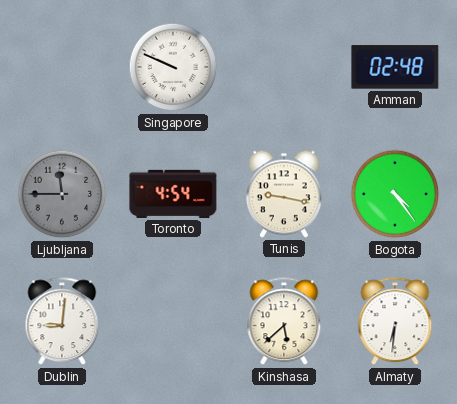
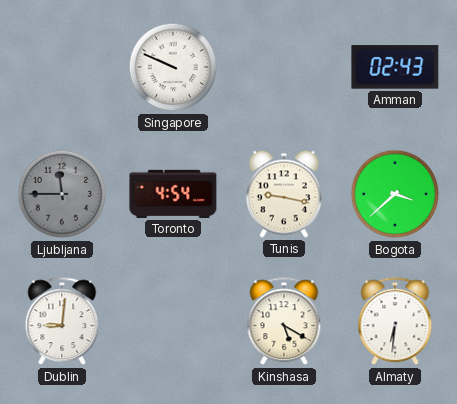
Amman: 02:48 -> 02:43
Bogota: 4:24 -> 3:38
Kinshasa: 5:38 -> 5:20
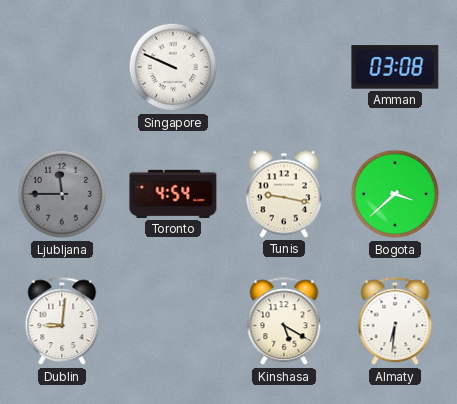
Amman: 02:43 -> 03:08
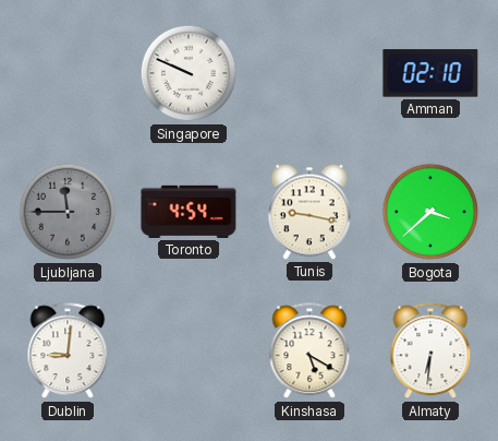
Amman: 03:08 -> 02:10
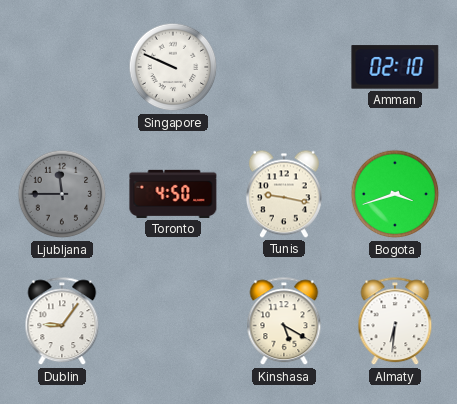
Toronto: 4:54 -> 4:50
Bogota: 3:38 -> 3:42
Dublin: 9:01 -> 9:06
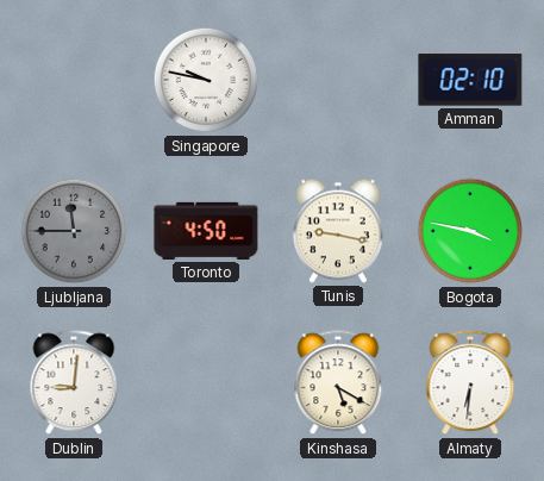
Singapore: 9:49 -> 9:47
Bogota: 3:42 -> 3:47
Dublin: 9:06 -> 9:01
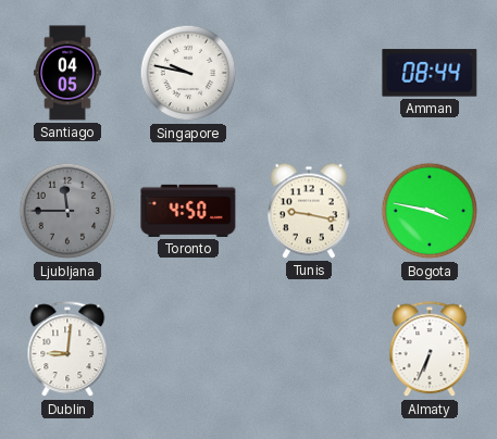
Santiago: none -> 04:05
Amman: 02:10 -> 08:44
Kinshasa: 5:20 -> none
Almaty: 6:31 -> 6:34
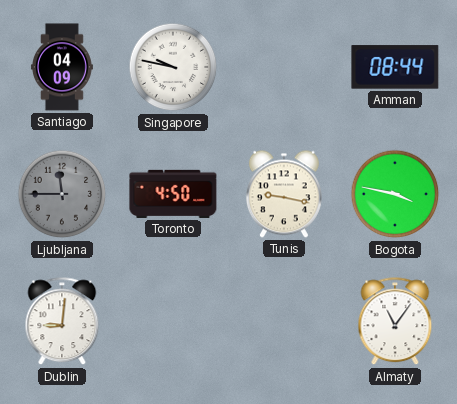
Santiago: 04:05 -> 04:09
Almaty: 6:34 -> 11:06
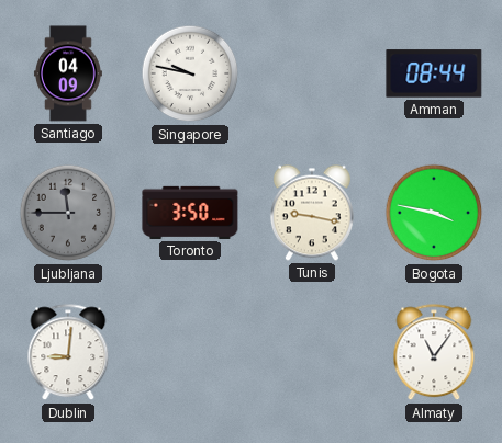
Toronto: 4:50 -> 3:50
